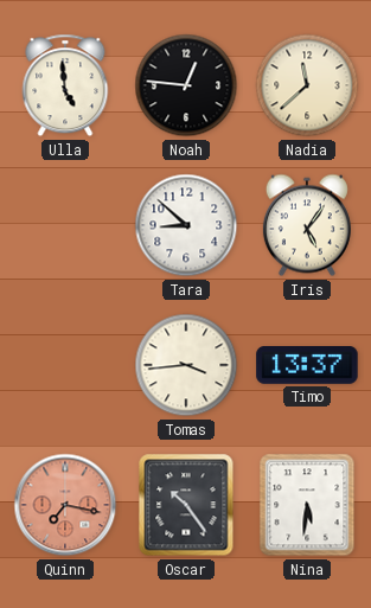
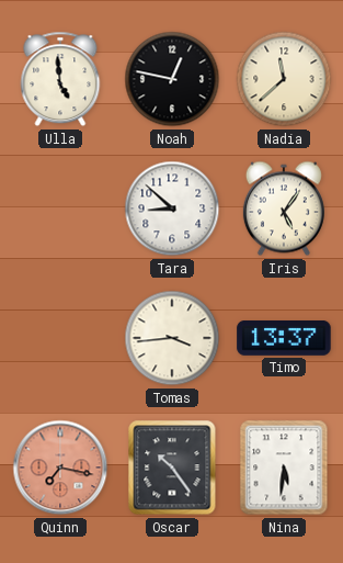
Noah: 12:46 -> 12:47
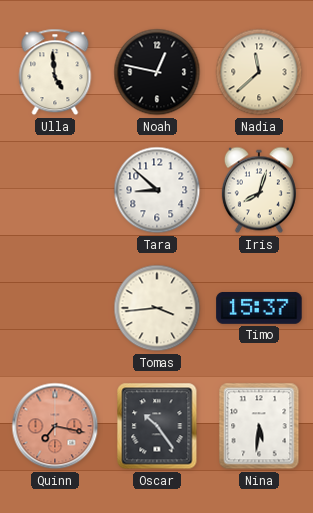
Iris: 5:06 -> 8:03
Timo: 13:37 -> 15:37
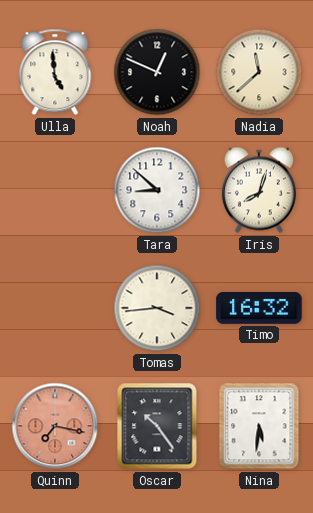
Noah: 12:47 -> 12:49
Timo: 15:37 -> 16:32
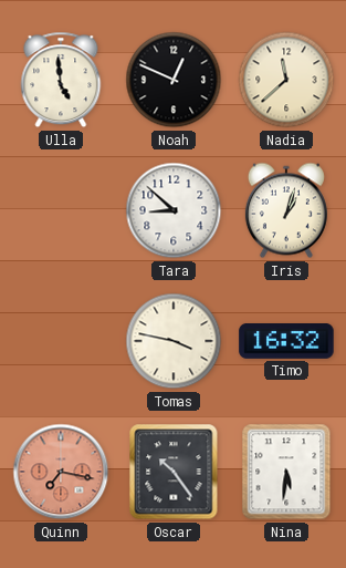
Iris: 8:03 -> 1:03
Tomas: 3:44 -> 3:47
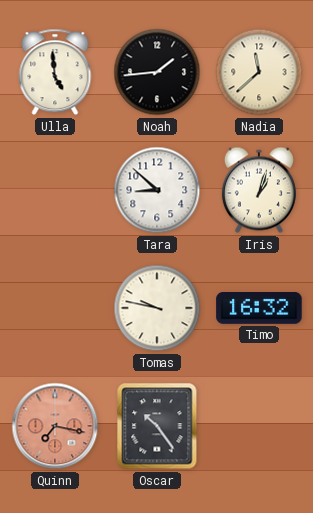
Noah: 12:49 -> 1:44
Tomas: 3:47 -> 9:47
Nina: 5:31 -> none
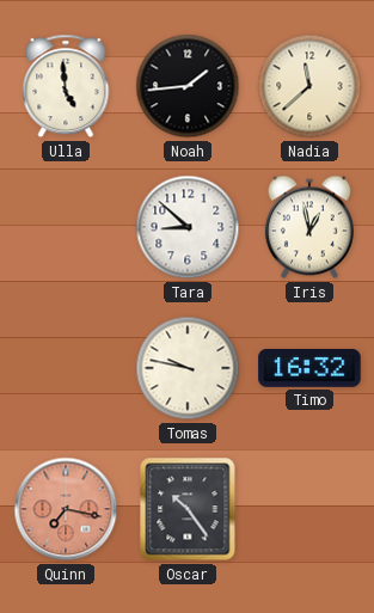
Iris: 1:03 -> 12:58
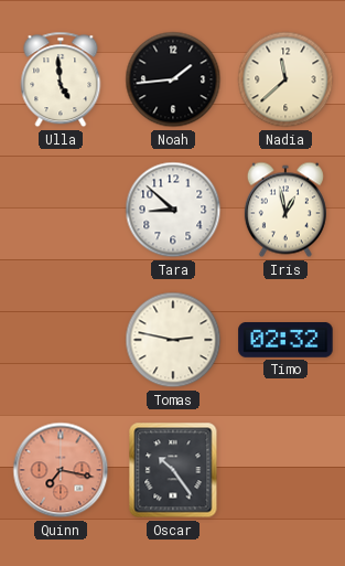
Tomas: 9:47 -> 2:47
Timo: 16:32 -> 02:32
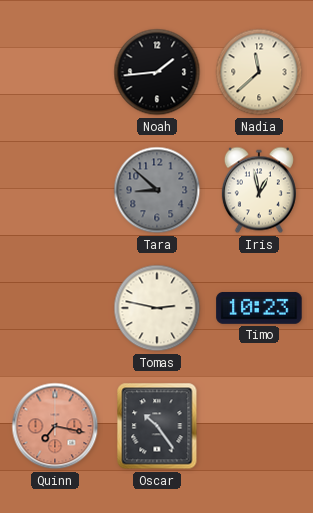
Ulla: 4:59 -> none
Tara dial: white -> grey
Timo: 02:32 -> 10:23
